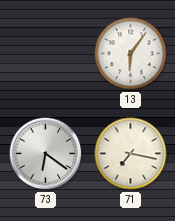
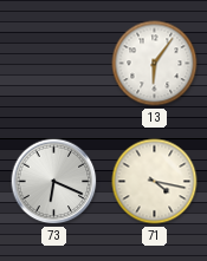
73: 6:21 -> 6:19
71: 7:17 -> 4:17
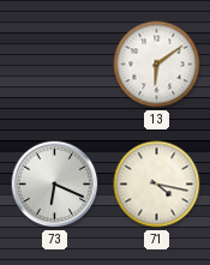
13: 6:06 -> 6:09
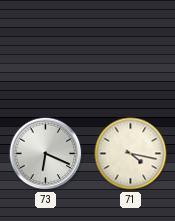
13: 6:09 -> none
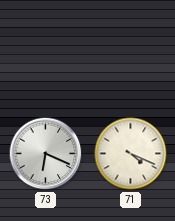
71: 4:17 -> 4:19
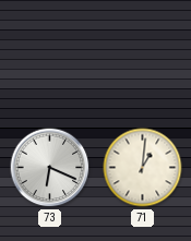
71: 4:19 -> 1:01
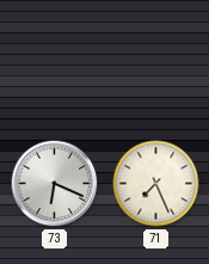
71: 1:01 -> 7:26
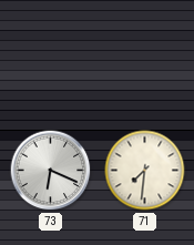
71: 7:26 -> 7:31
